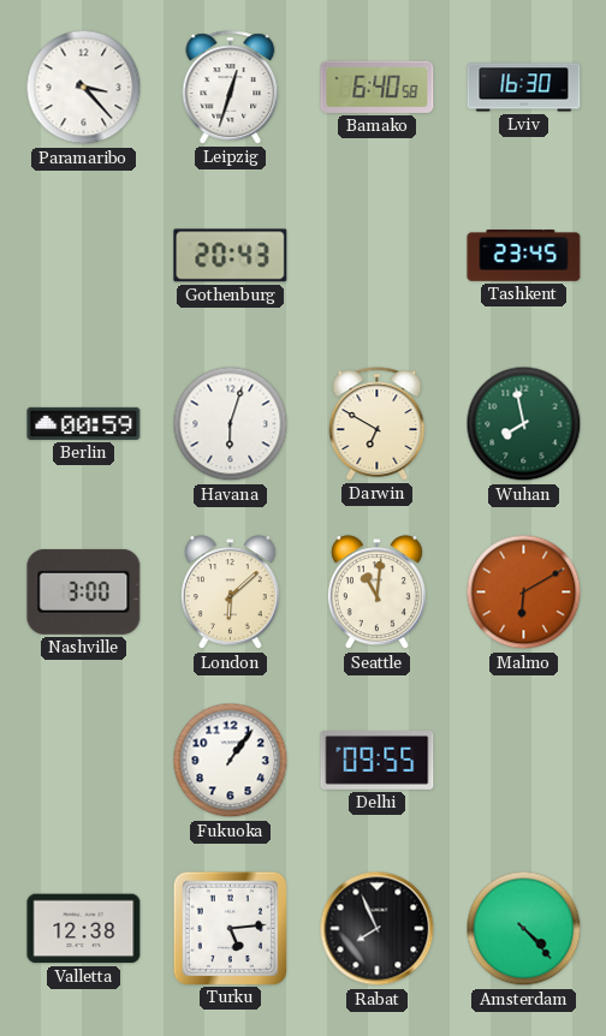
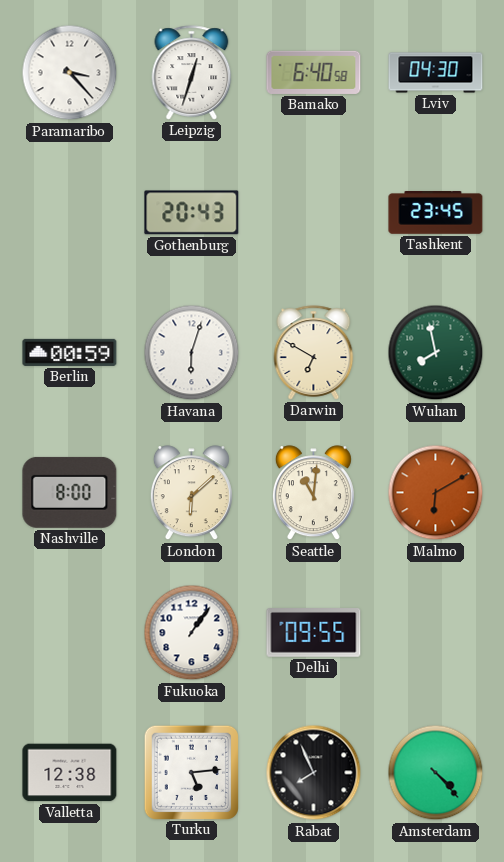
Lviv: 16:30 -> 04:30
Nashville: 3:00 -> 8:00
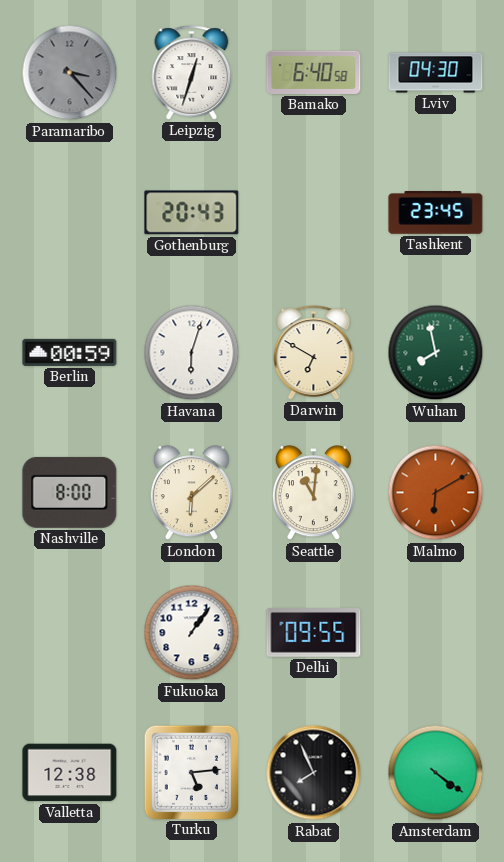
Paramaribo dial: white -> grey
Amsterdam: 4:23 -> 4:21
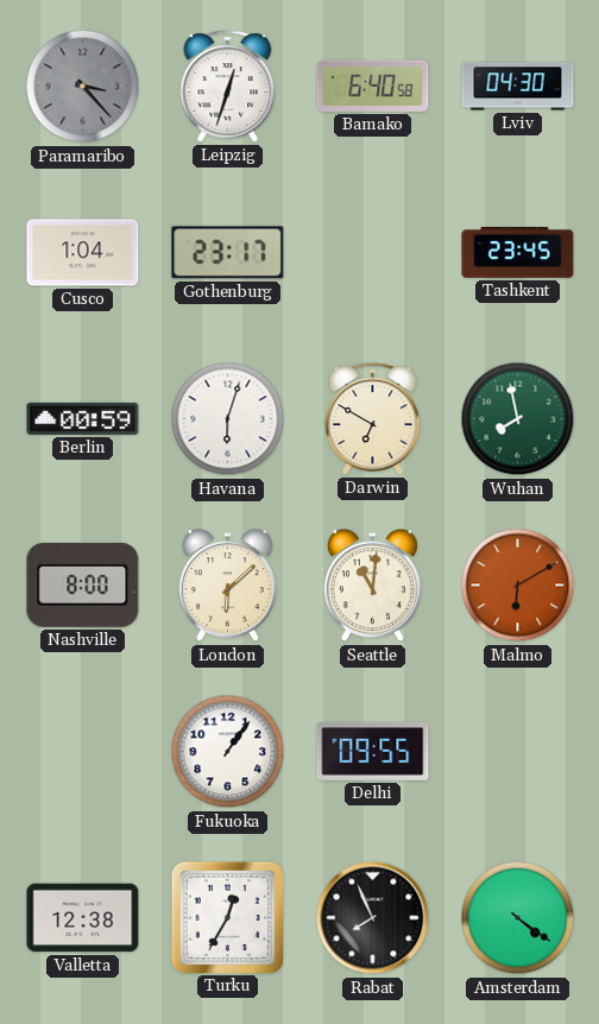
Cusco: none -> 1:04
Gothenburg: 20:43 -> 23:17
Turku: 5:14 -> 12:35
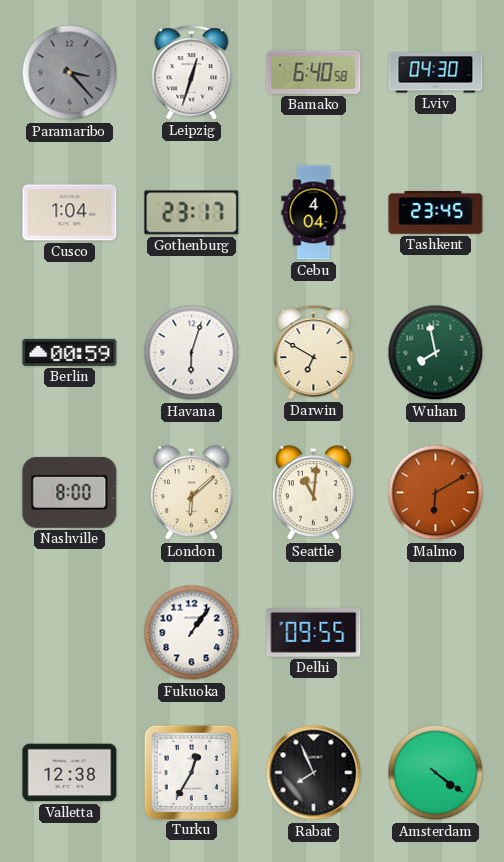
Cebu: none -> 4:04
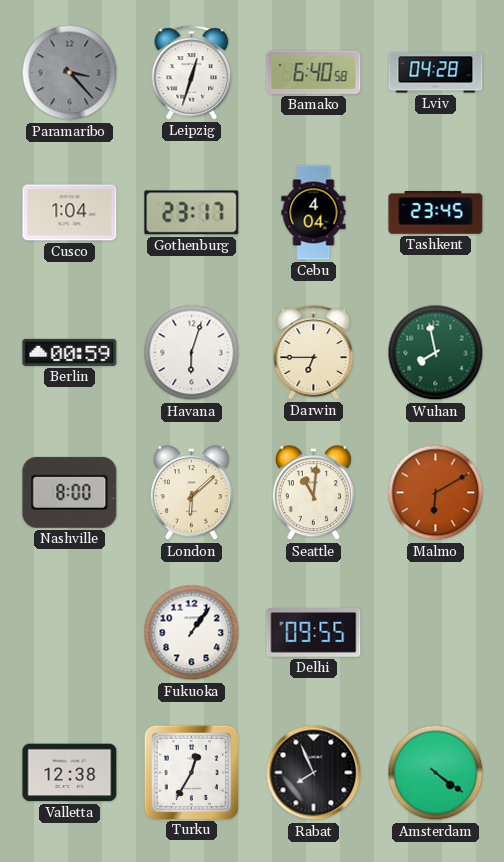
Lviv: 04:30 -> 04:28
Darwin: 6:50 -> 6:45
